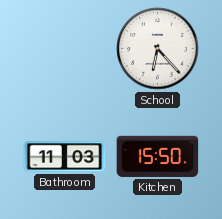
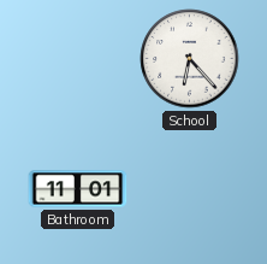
Bathroom: 11:03 -> 11:01
Kitchen: 15:50 -> none
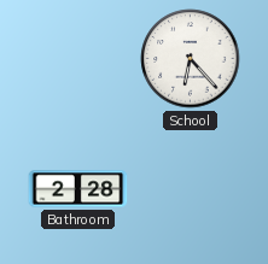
Bathroom: 11:01 -> 2:28
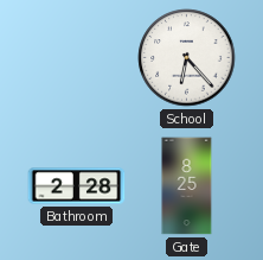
Gate: none -> 8:25
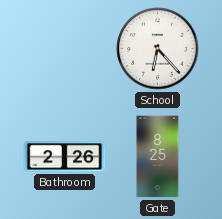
Bathroom: 2:28 -> 2:26
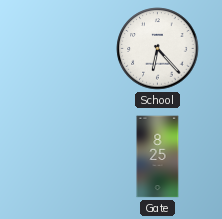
Bathroom: 2:26 -> none
